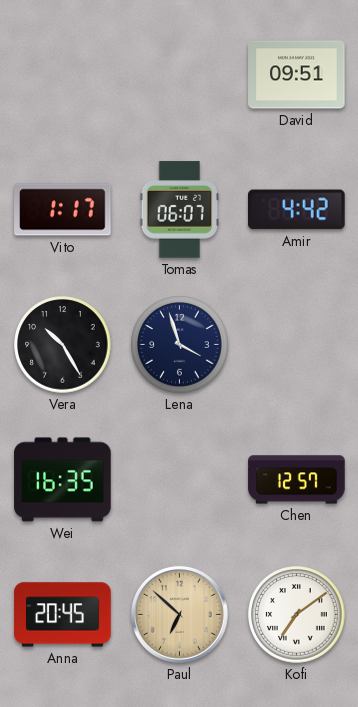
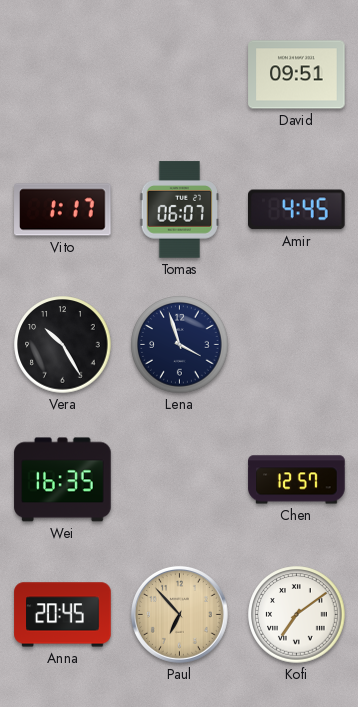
Amir: 4:42 -> 4:45
Paul: 6:52 -> 6:53
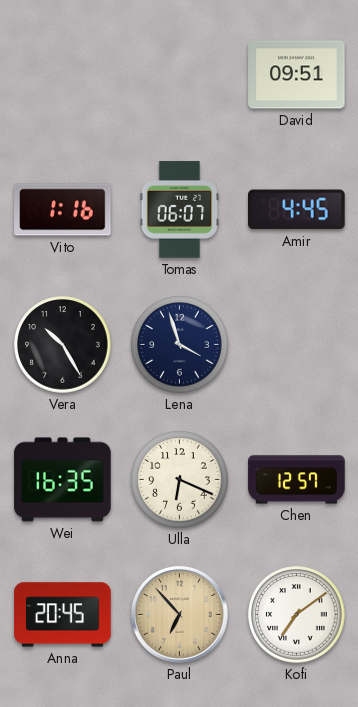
Vito: 1:17 -> 1:16
Ulla: none -> 6:19
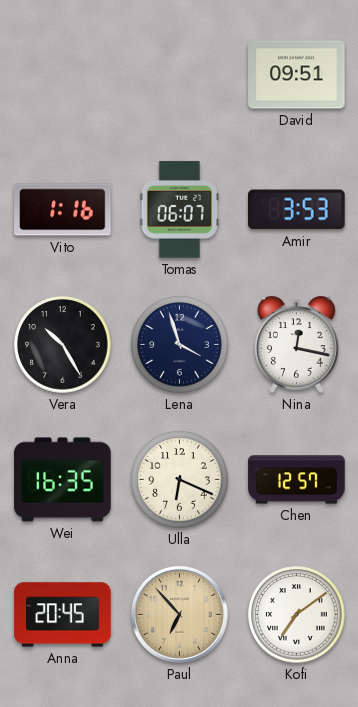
Amir: 4:45 -> 3:53
Nina: none -> 12:17
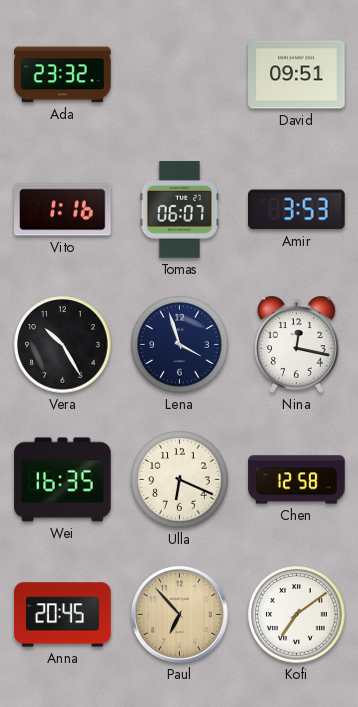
Ada: none -> 23:32
Chen: 12:57 -> 12:58
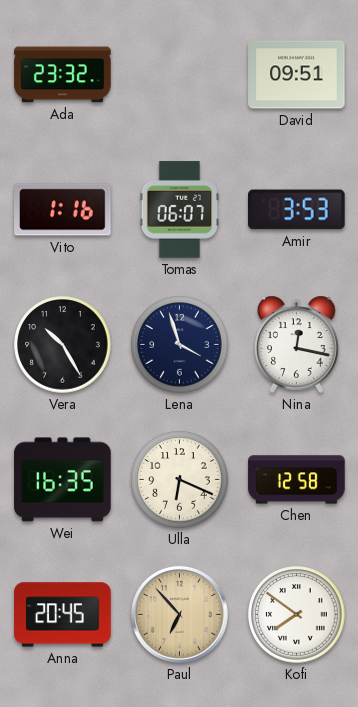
Kofi: 7:09 -> 7:51
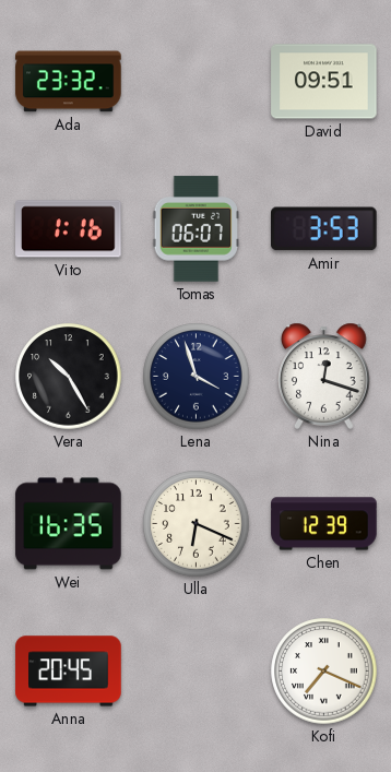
Nina: 12:17 -> 12:18
Chen: 12:58 -> 12:39
Paul: 6:53 -> none
Kofi: 7:51 -> 7:19
